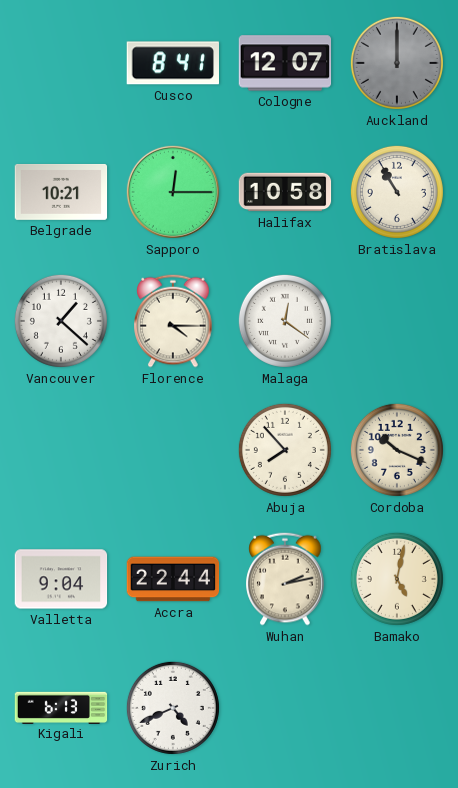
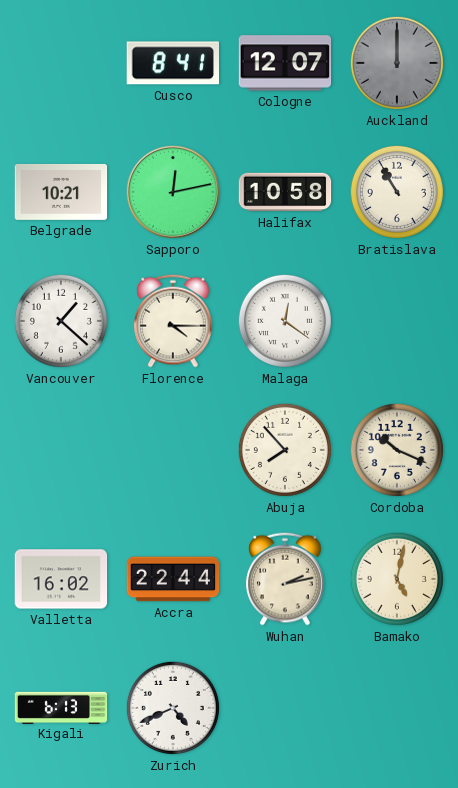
Sapporo: 12:15 -> 12:13
Valletta: 9:04 -> 16:02
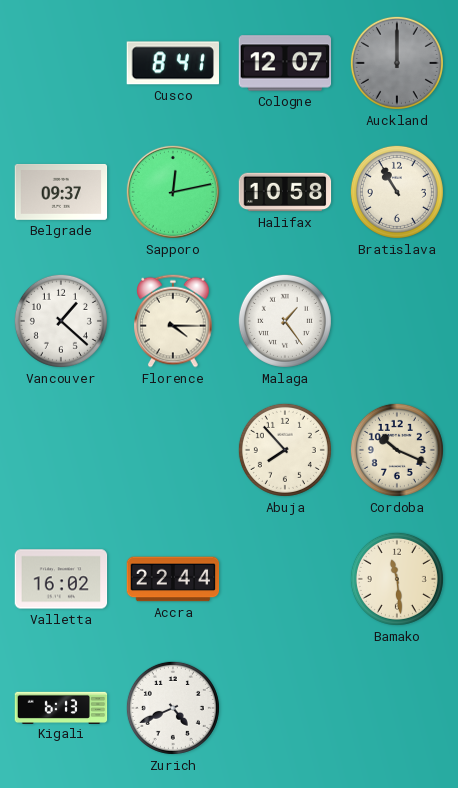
Belgrade: 10:21 -> 09:37
Malaga: 12:21 -> 1:24
Wuhan: 2:13 -> none
Bamako: 5:02 -> 11:29
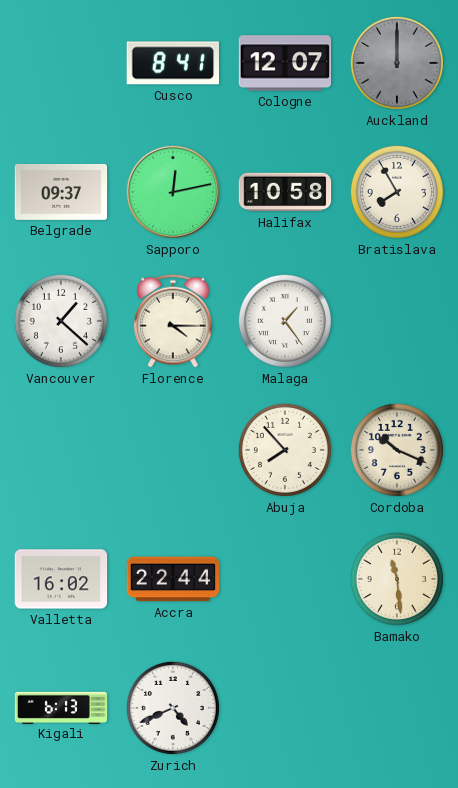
Bratislava: 10:55 -> 7:55
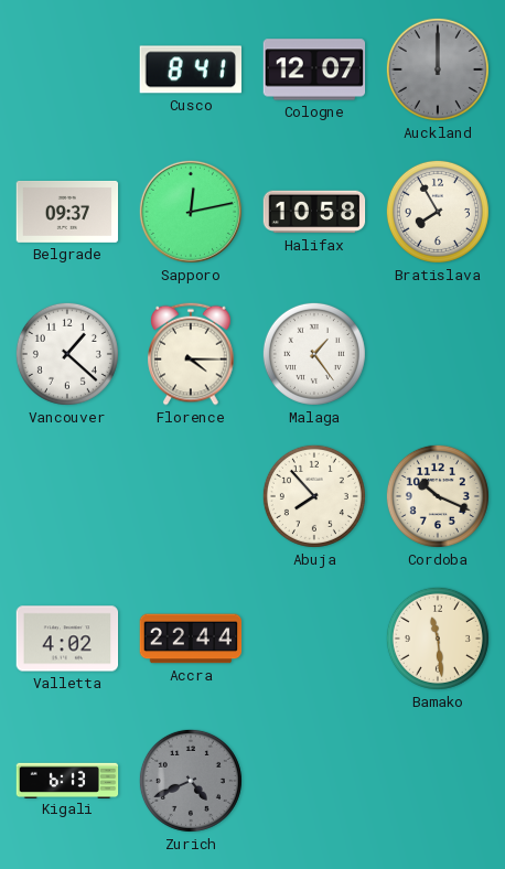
Valletta: 16:02 -> 4:02
Zurich dial: white -> grey
